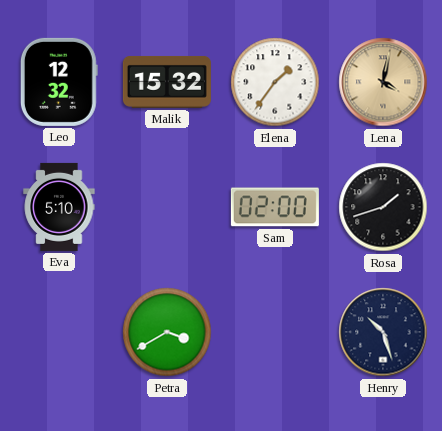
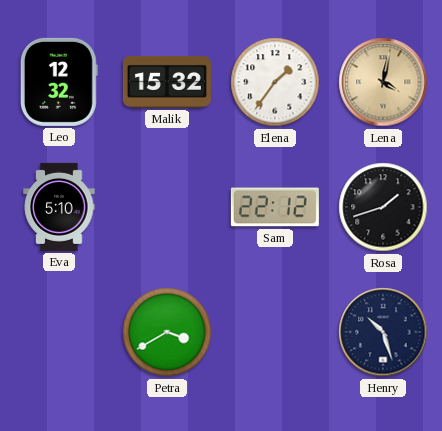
Sam: 02:00 -> 22:12
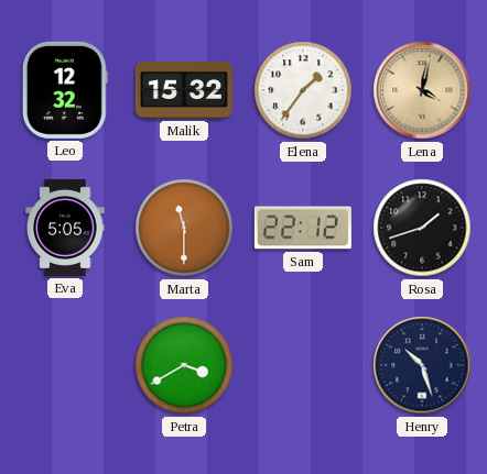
Eva: 5:10 -> 5:05
Marta: none -> 11:30
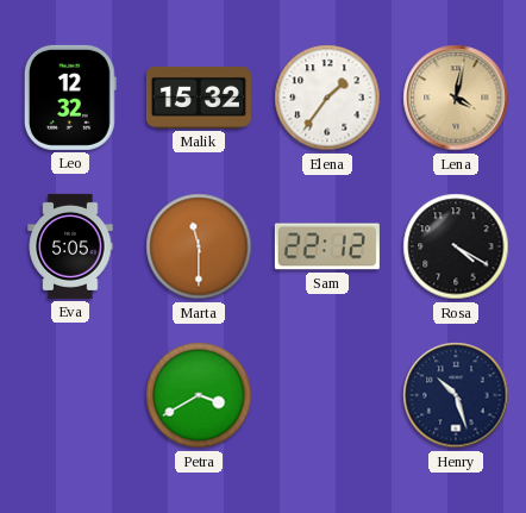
Rosa: 1:42 -> 4:20
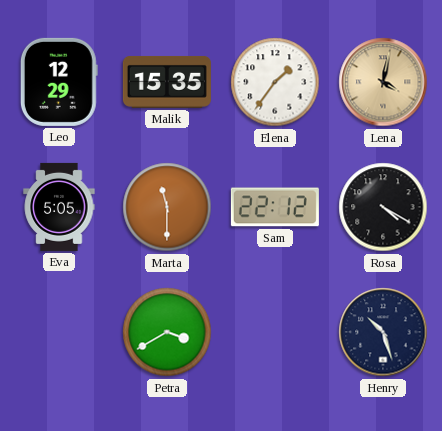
Leo: 12:32 -> 12:29
Malik: 15:32 -> 15:35
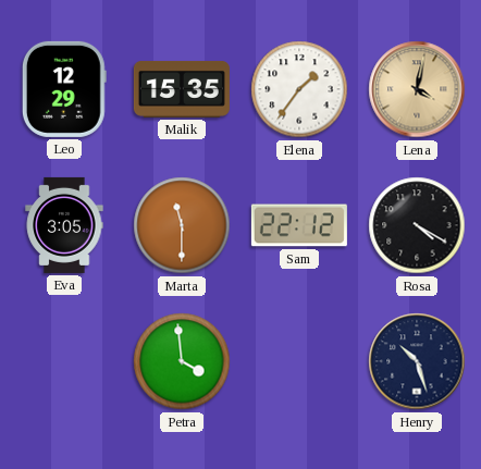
Eva: 5:05 -> 3:05
Petra: 3:40 -> 3:59
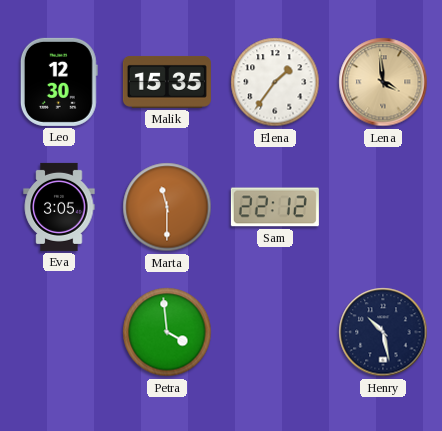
Leo: 12:29 -> 12:30
Lena: 4:02 -> 3:59
Rosa: 4:20 -> none
Henry: 10:27 -> 10:28
